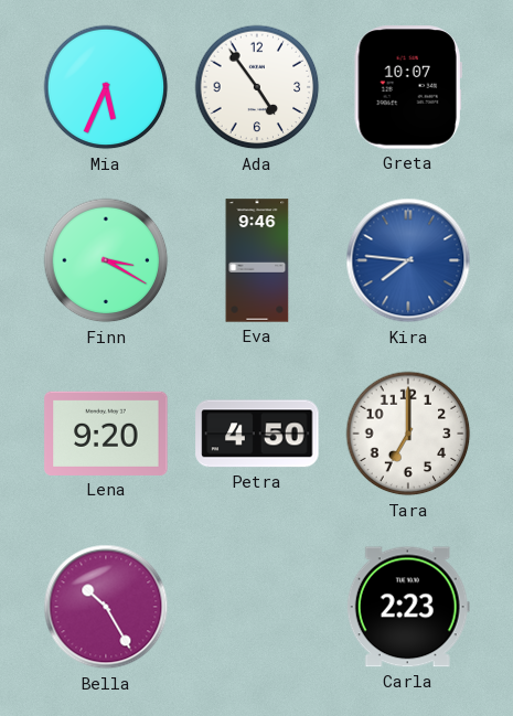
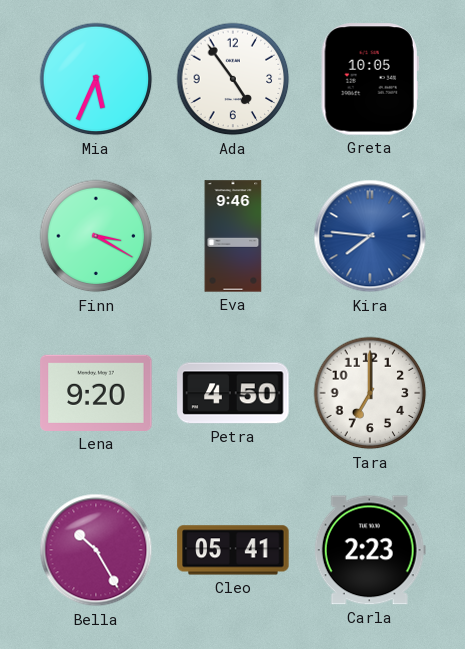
Greta: 10:07 -> 10:05
Cleo: none -> 05:41
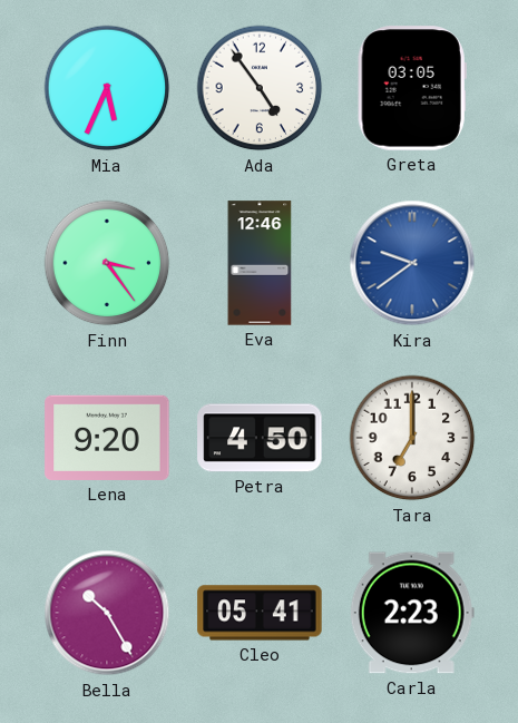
Greta: 10:05 -> 03:05
Finn: 3:20 -> 3:24
Eva: 9:46 -> 12:46
Kira: 7:46 -> 9:39
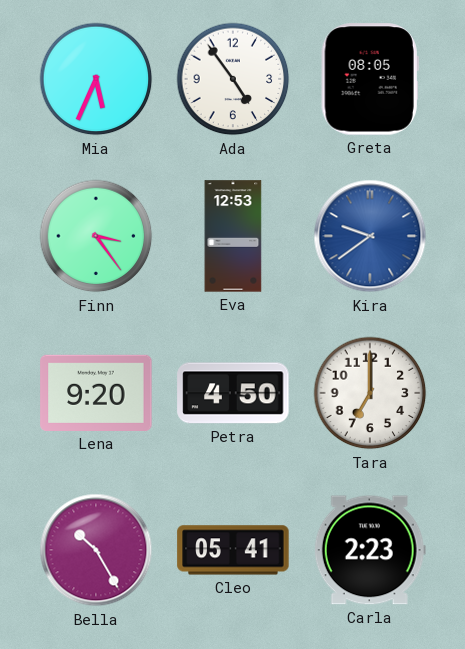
Greta: 03:05 -> 08:05
Eva: 12:46 -> 12:53
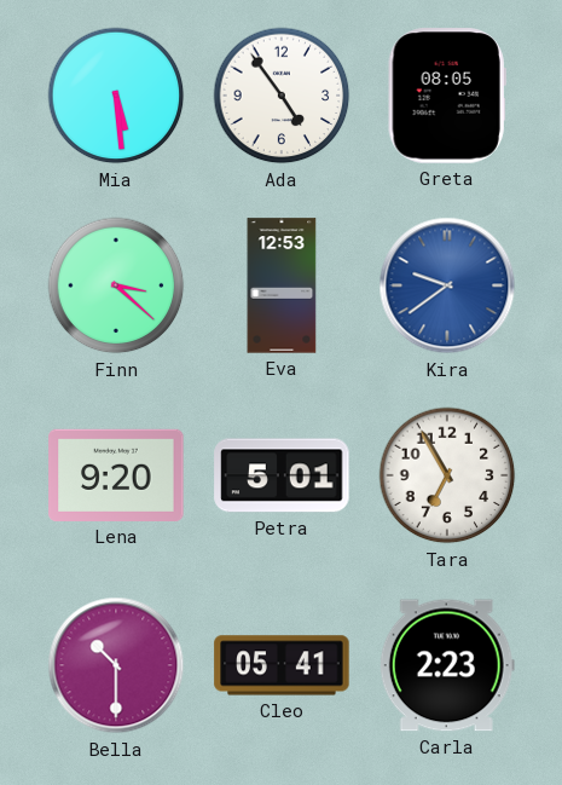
Mia: 5:34 -> 5:29
Finn: 3:24 -> 3:22
Petra: 4:50 -> 5:01
Tara: 7:00 -> 6:55
Bella: 10:25 -> 10:30
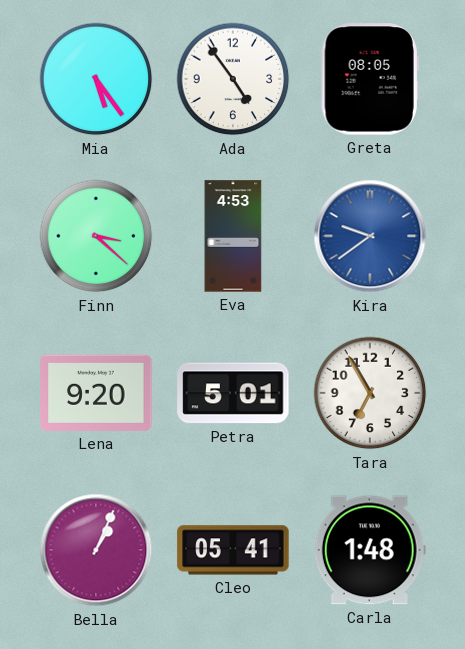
Mia: 5:29 -> 5:24
Eva: 12:53 -> 4:53
Bella: 10:30 -> 1:04
Carla: 2:23 -> 1:48
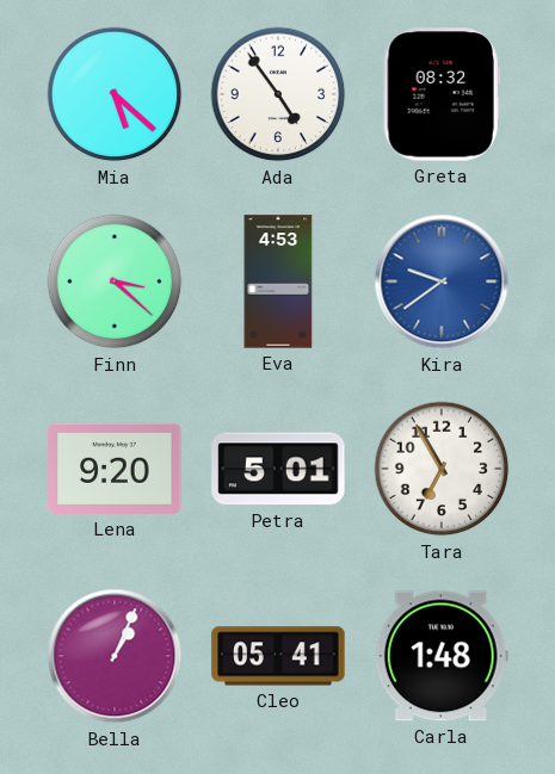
Mia: 5:24 -> 5:22
Greta: 08:05 -> 08:32
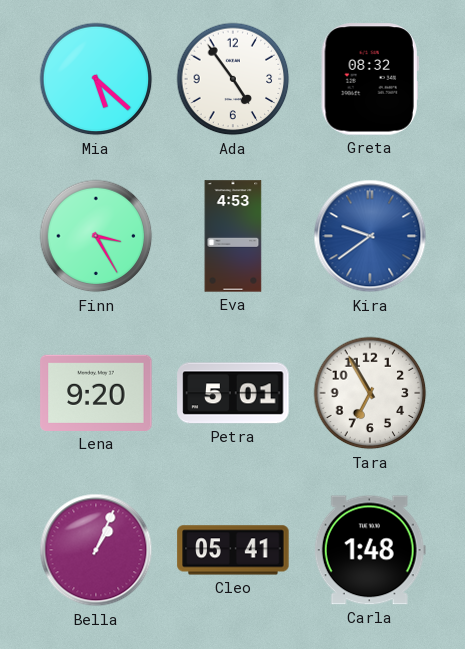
Finn: 3:22 -> 3:25
